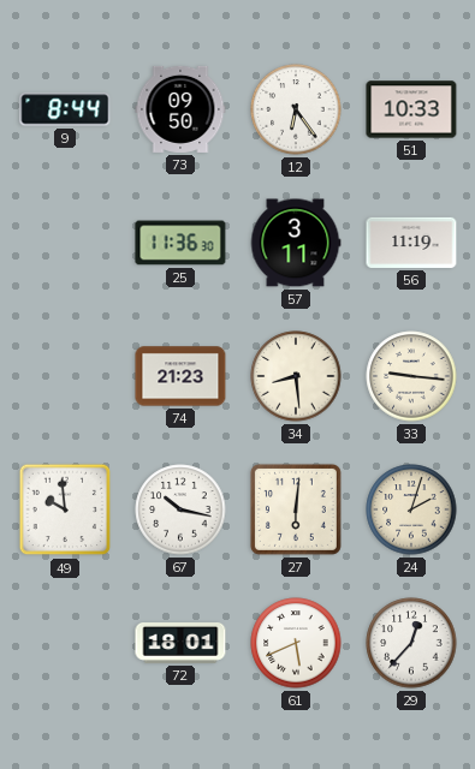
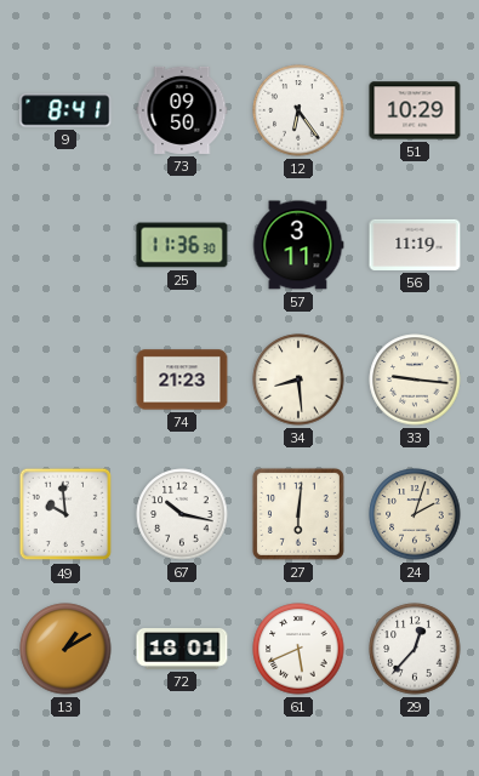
9: 8:44 -> 8:41
51: 10:33 -> 10:29
13: none -> 1:10
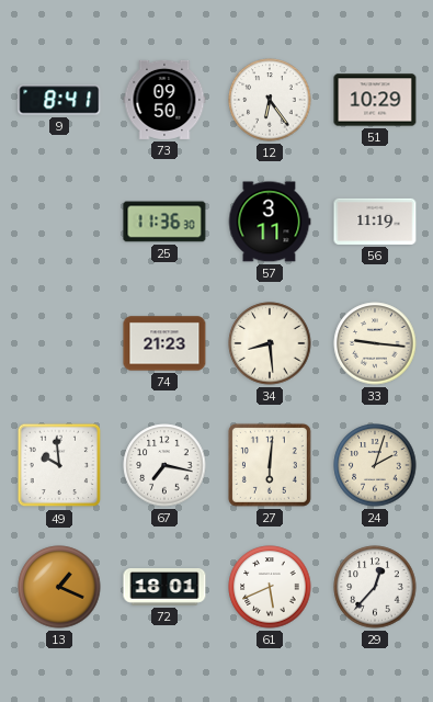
67: 10:17 -> 7:17
13: 1:10 -> 1:19
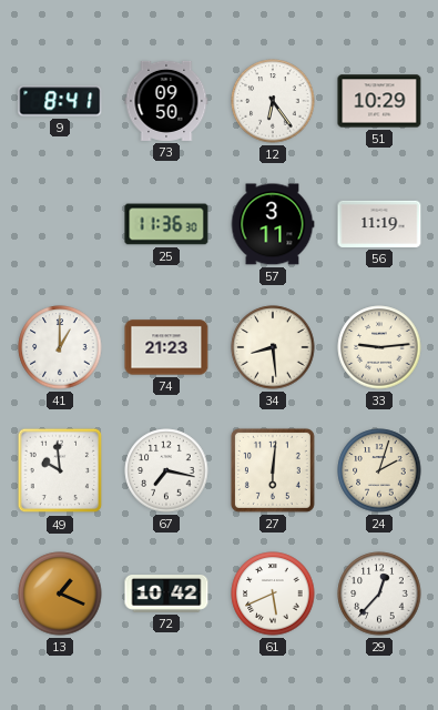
41: none -> 1:00
33: 9:16 -> 9:14
72: 18:01 -> 10:42
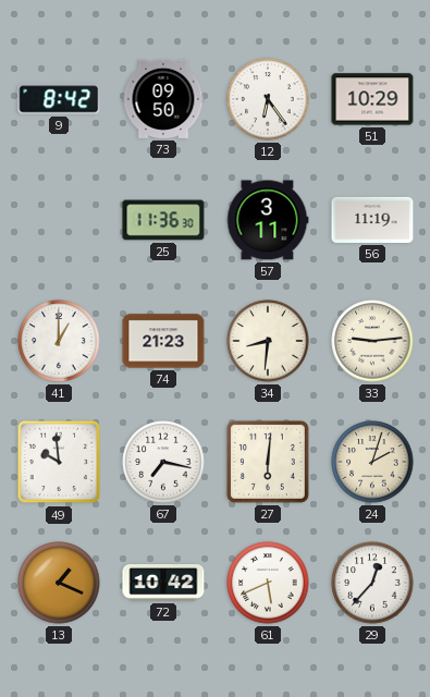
9: 8:41 -> 8:42
34: 8:29 -> 8:31
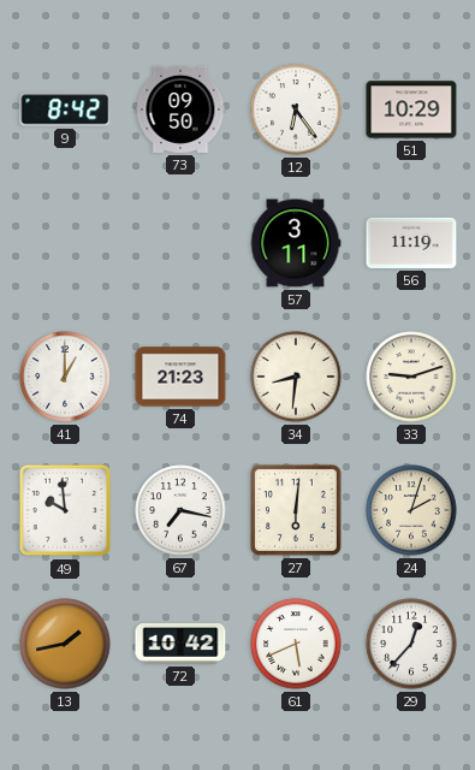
25: 11:36 -> none
33: 9:14 -> 9:12
13: 1:19 -> 1:43
